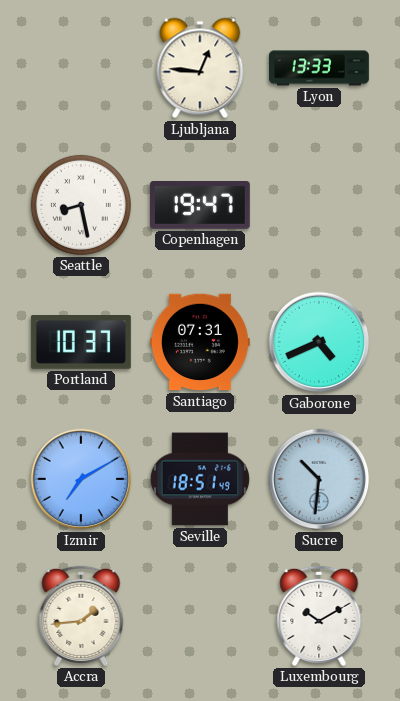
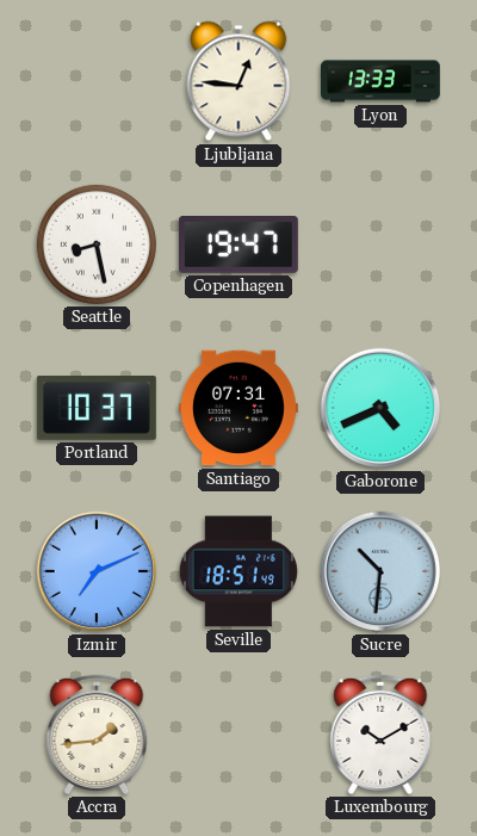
Izmir: 7:10 -> 7:11
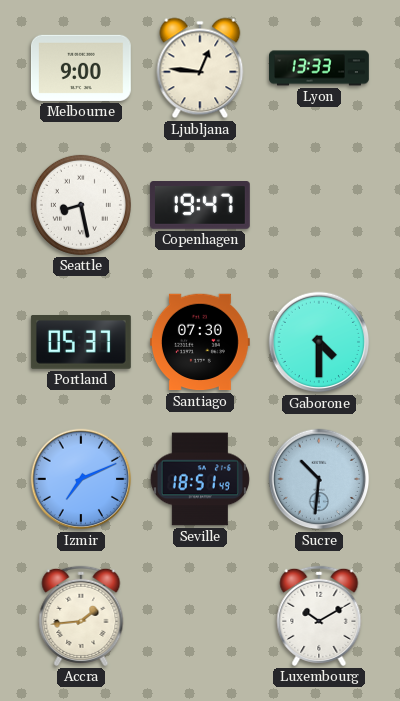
Melbourne: none -> 9:00
Portland: 10:37 -> 05:37
Santiago: 07:31 -> 07:30
Gaborone: 4:41 -> 4:30
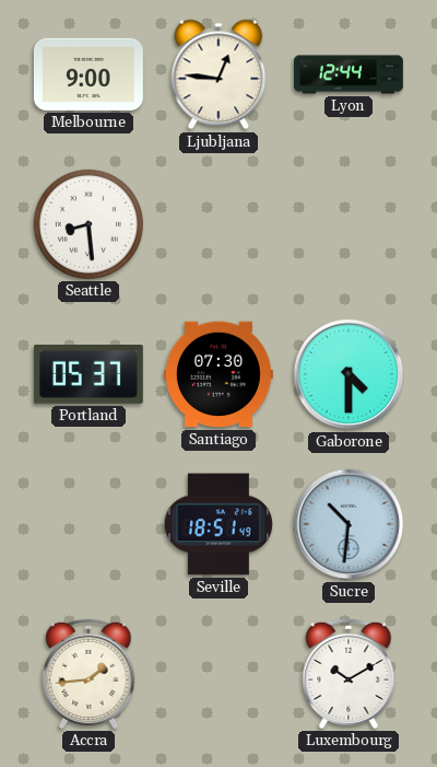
Lyon: 13:33 -> 12:44
Seattle: 8:28 -> 8:29
Copenhagen: 19:47 -> none
Izmir: 7:11 -> none
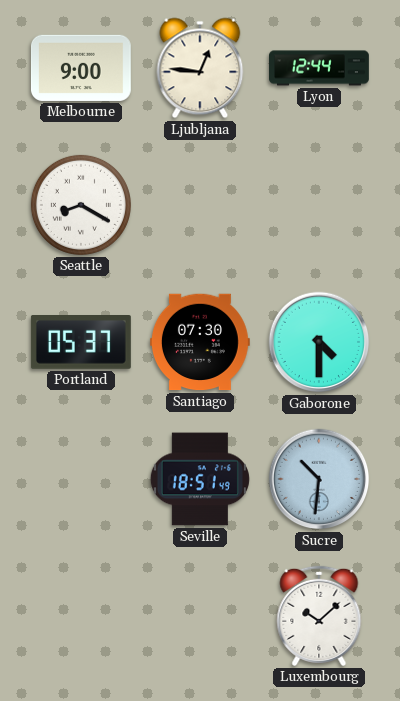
Seattle: 8:29 -> 8:20
Accra: 1:44 -> none
Luxembourg: 10:10 -> 10:08
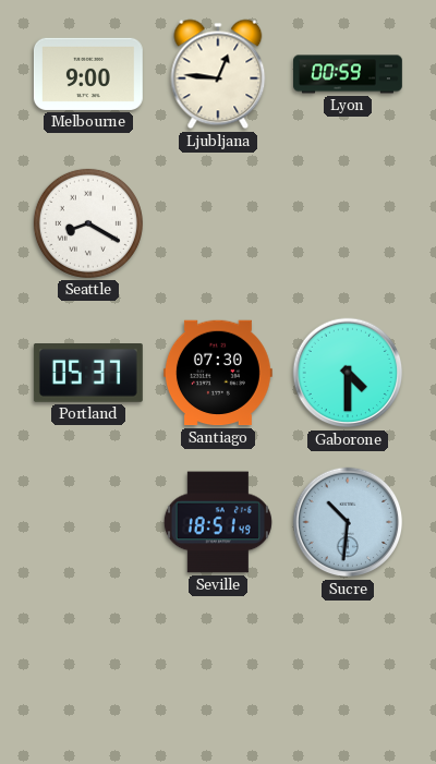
Lyon: 12:44 -> 00:59
Luxembourg: 10:08 -> none
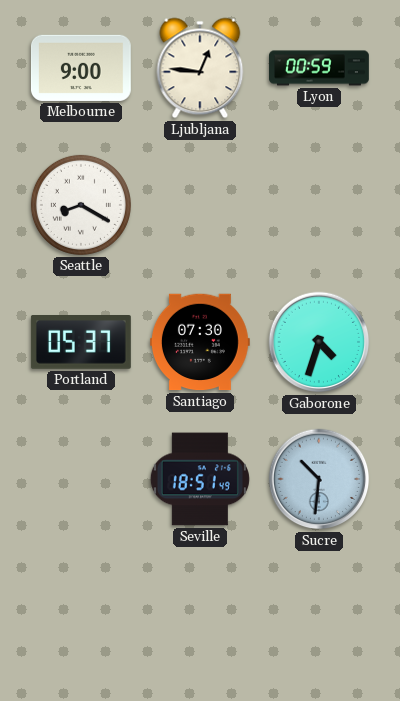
Gaborone: 4:30 -> 4:33
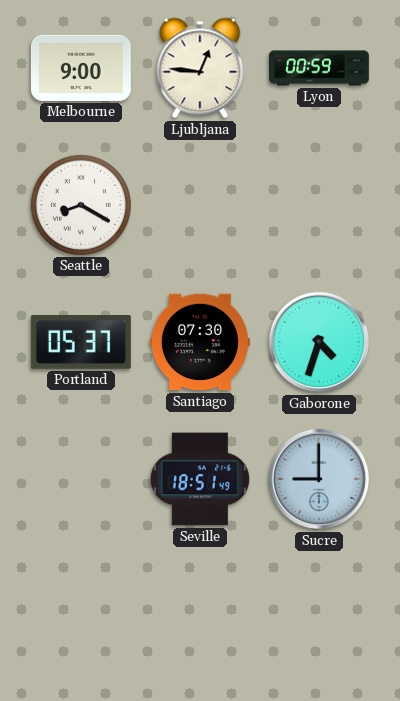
Sucre: 10:31 -> 9:00
